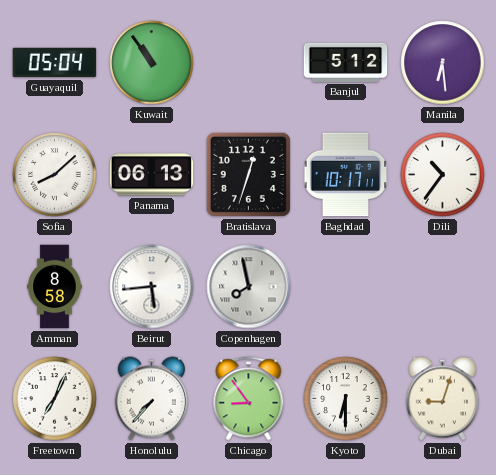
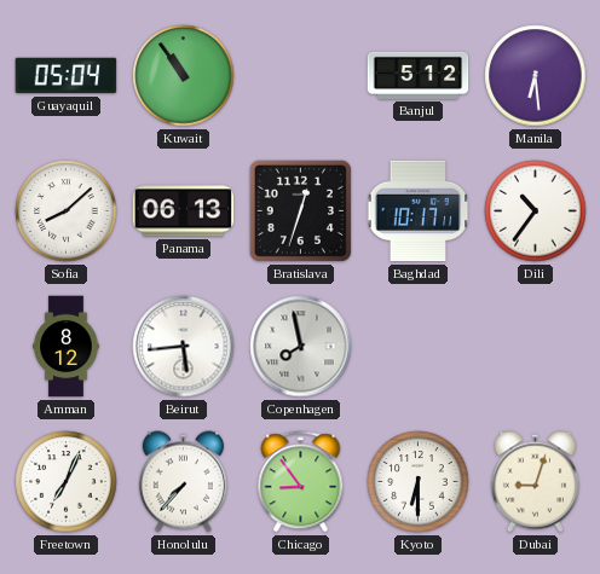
Amman: 8:58 -> 8:12
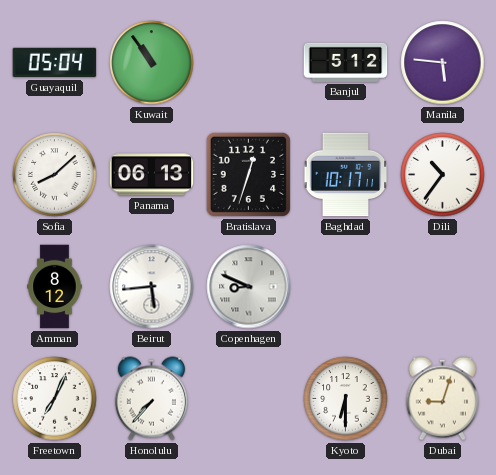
Manila: 6:29 -> 5:46
Copenhagen: 7:58 -> 8:49
Chicago: 8:54 -> none
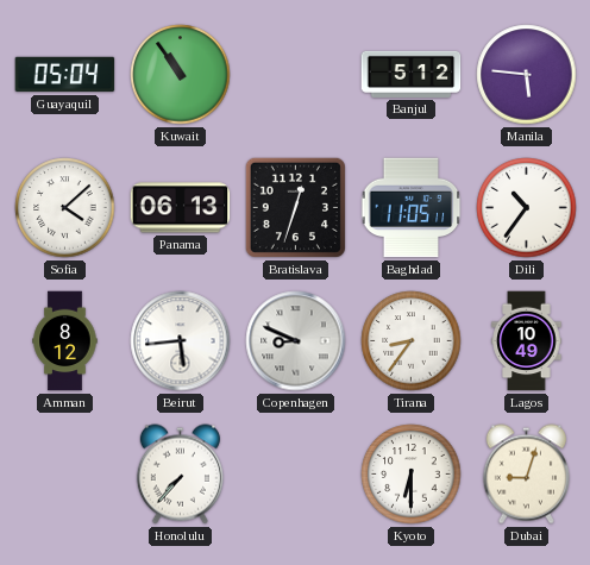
Sofia: 8:08 -> 4:08
Baghdad: 10:17 -> 11:05
Tirana: none -> 8:36
Lagos: none -> 10:49
Freetown: 7:04 -> none
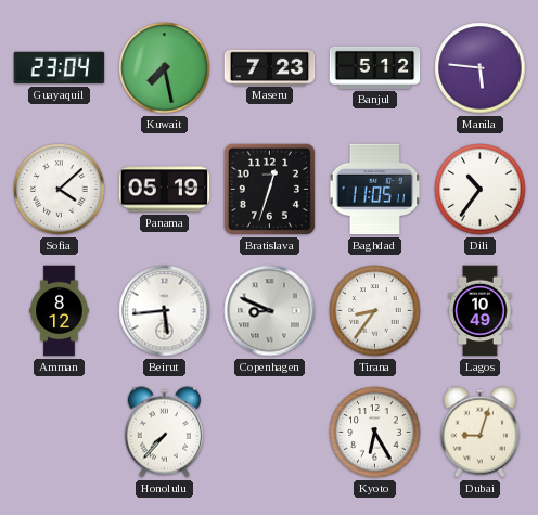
Guayaquil: 05:04 -> 23:04
Kuwait: 10:54 -> 7:28
Maseru: none -> 7:23
Panama: 06:13 -> 05:19
Kyoto: 6:30 -> 6:25
